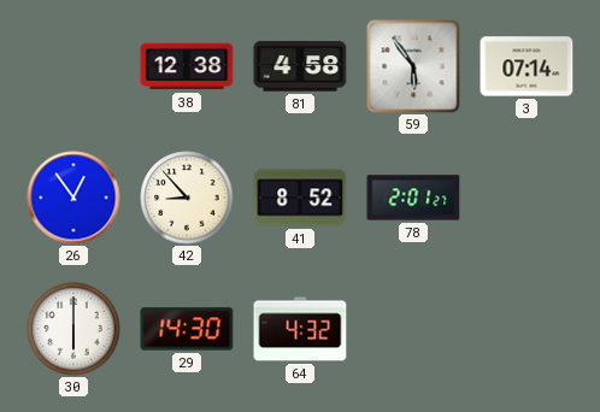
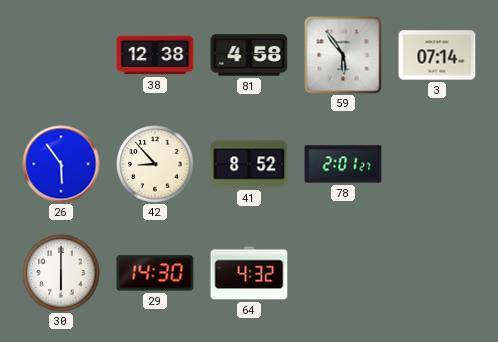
26: 12:54 -> 5:54
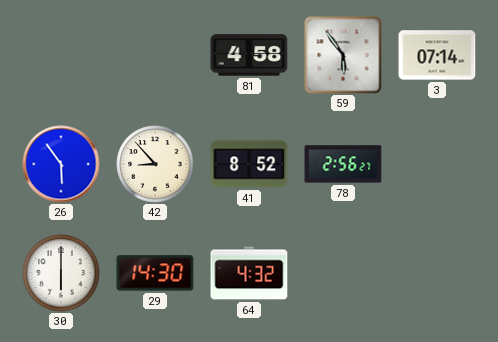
38: 12:38 -> none
78: 2:01 -> 2:56
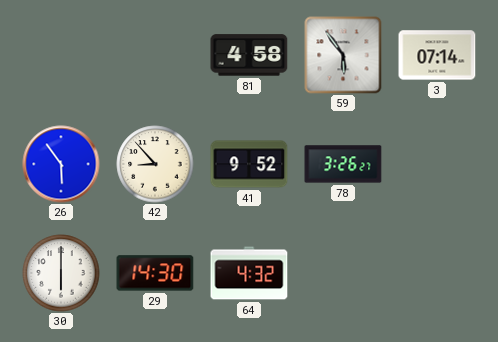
41: 8:52 -> 9:52
78: 2:56 -> 3:26
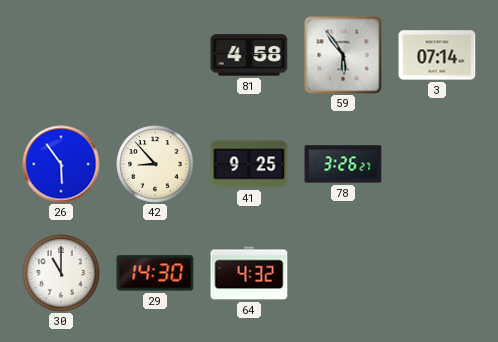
41: 9:52 -> 9:25
30: 6:00 -> 11:00
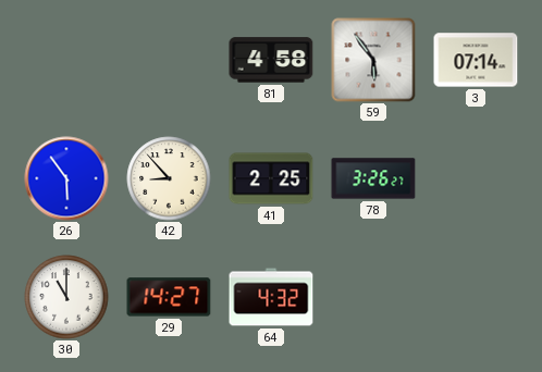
41: 9:25 -> 2:25
29: 14:30 -> 14:27
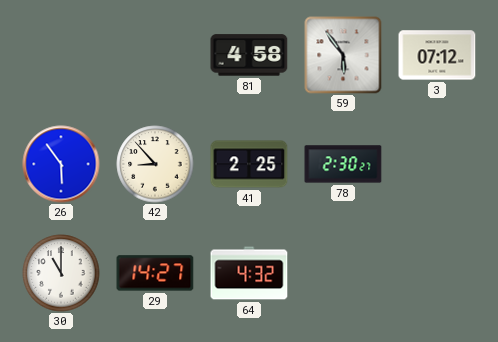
3: 07:14 -> 07:12
78: 3:26 -> 2:30
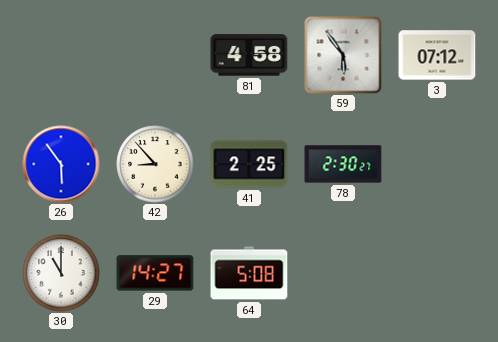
64: 4:32 -> 5:08
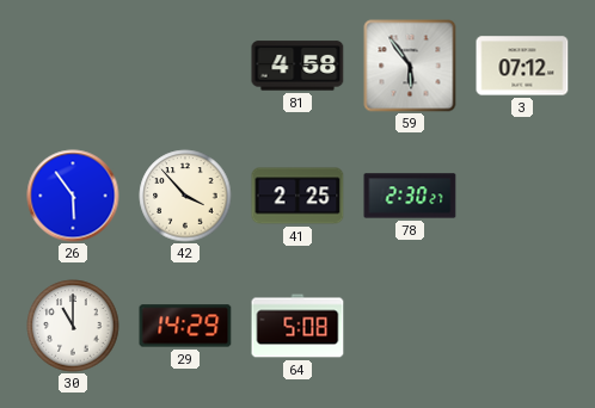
42: 8:53 -> 3:53
29: 14:27 -> 14:29
